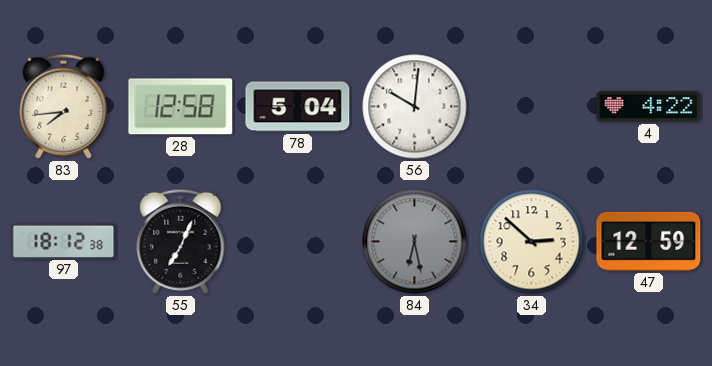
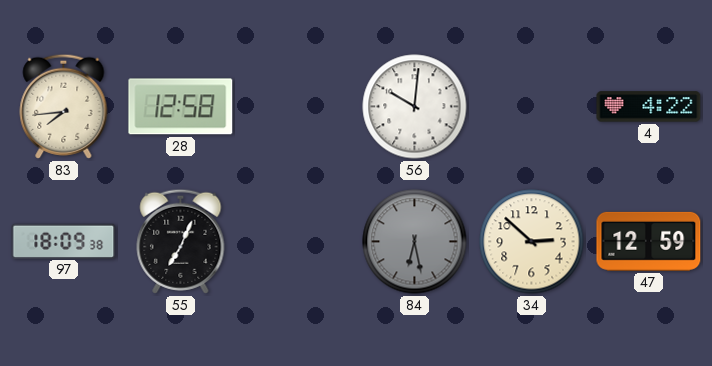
78: 5:04 -> none
97: 18:12 -> 18:09
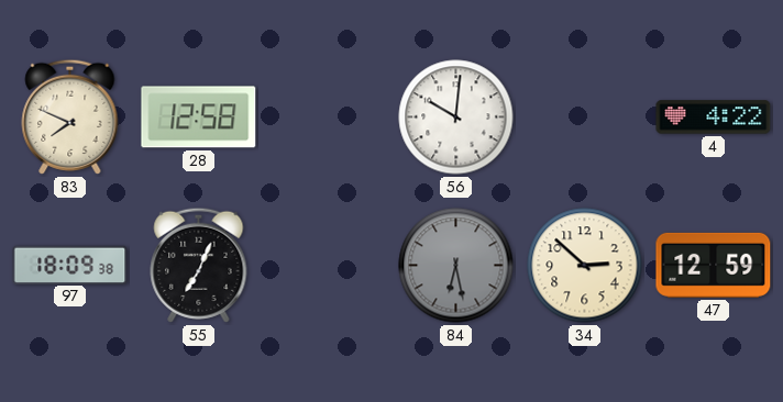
83: 7:44 -> 7:49
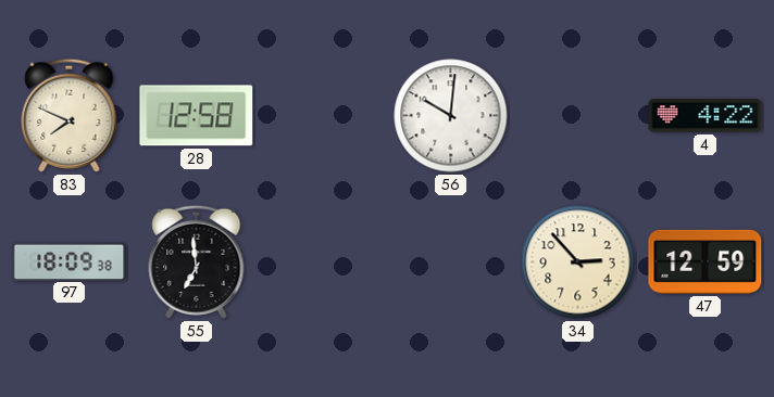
55: 7:04 -> 6:59
84: 6:28 -> none
34: 2:52 -> 2:53
